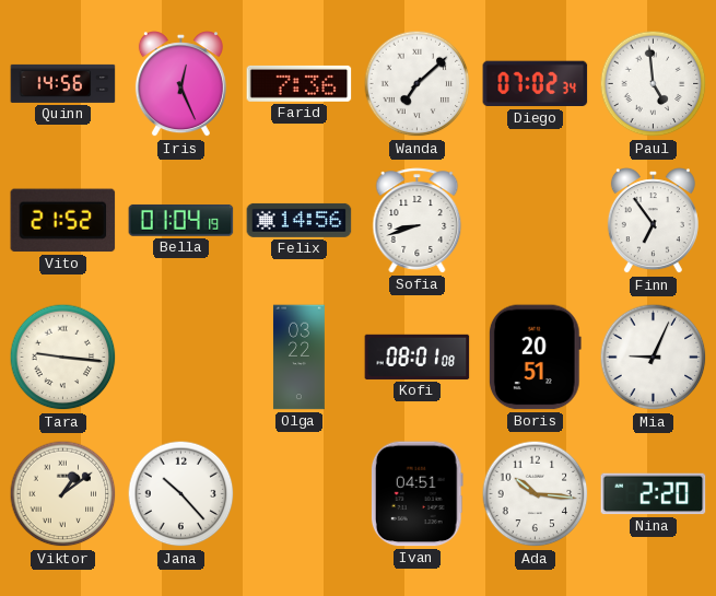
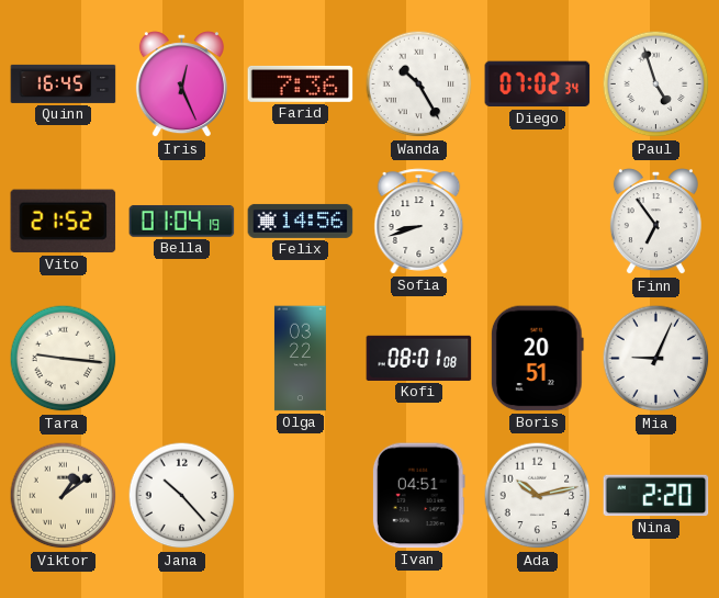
Quinn: 14:56 -> 16:45
Wanda: 7:08 -> 10:25
Paul: 4:59 -> 4:57
Ada: 10:16 -> 10:13
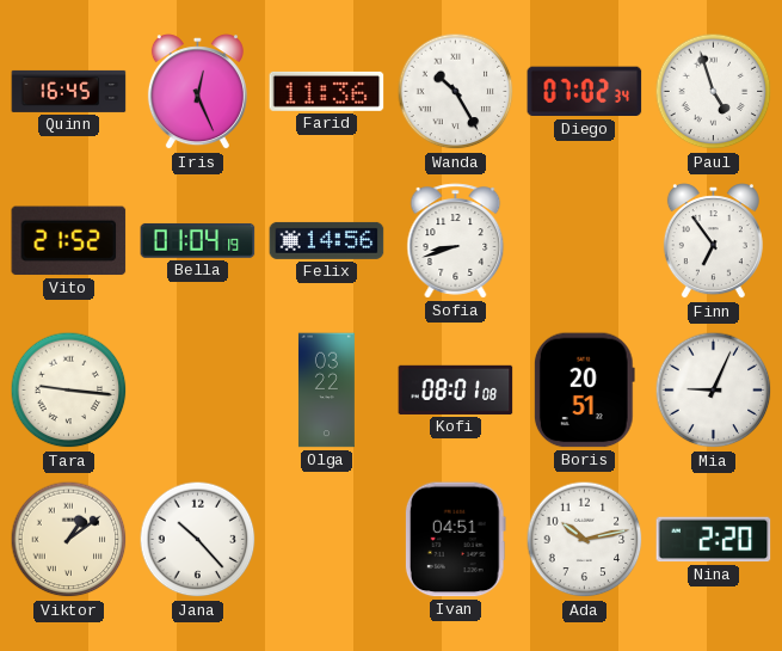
Farid: 7:36 -> 11:36
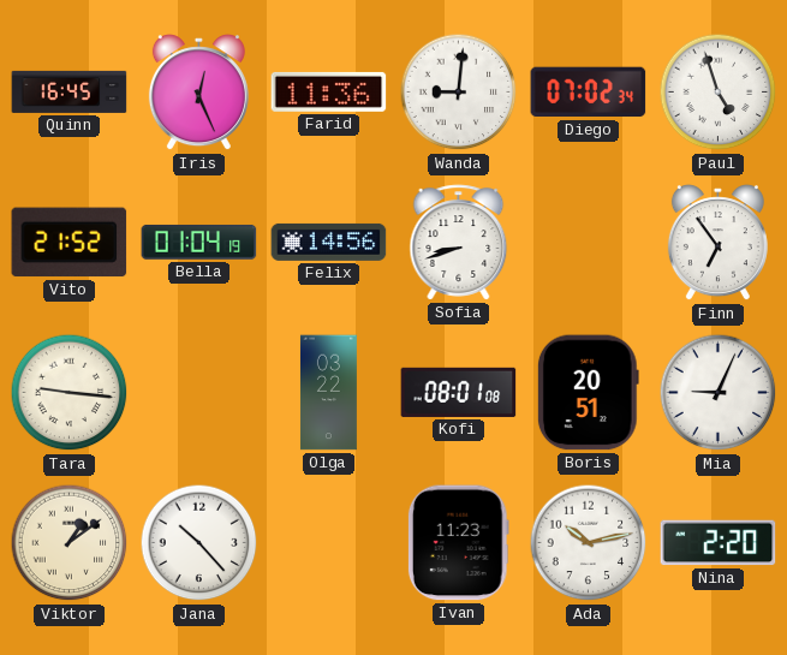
Wanda: 10:25 -> 9:01
Ivan: 04:51 -> 11:23
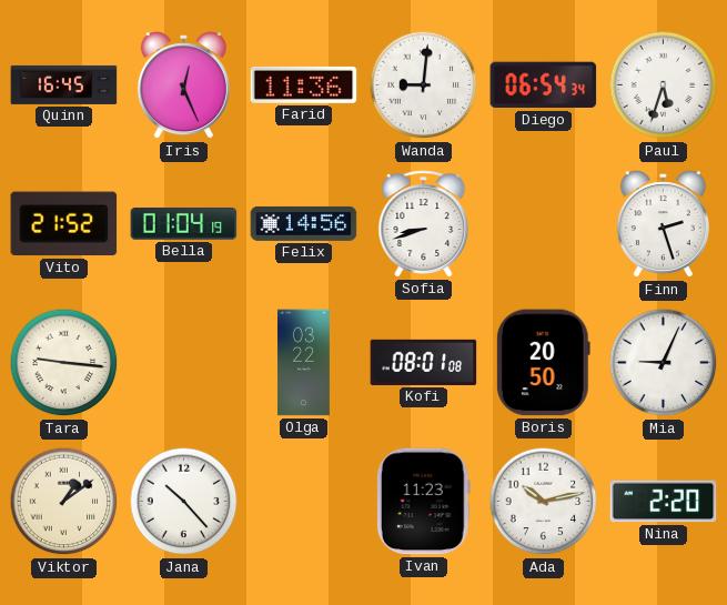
Diego: 07:02 -> 06:54
Paul: 4:57 -> 5:33
Finn: 6:54 -> 2:27
Boris: 20:51 -> 20:50
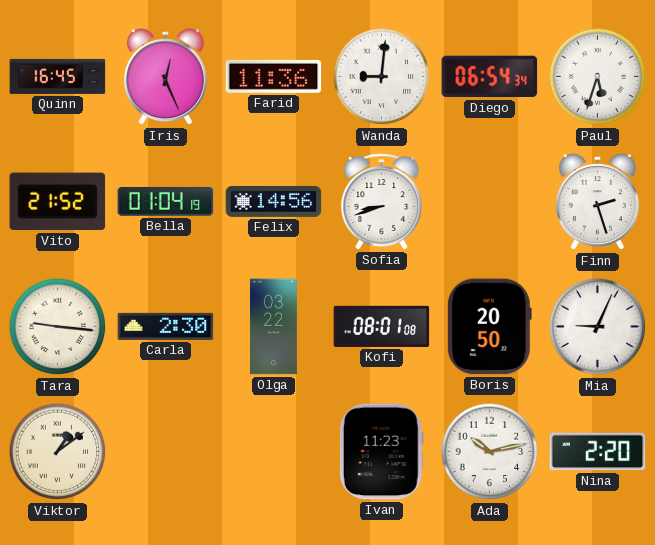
Carla: none -> 2:30
Jana: 10:23 -> none
